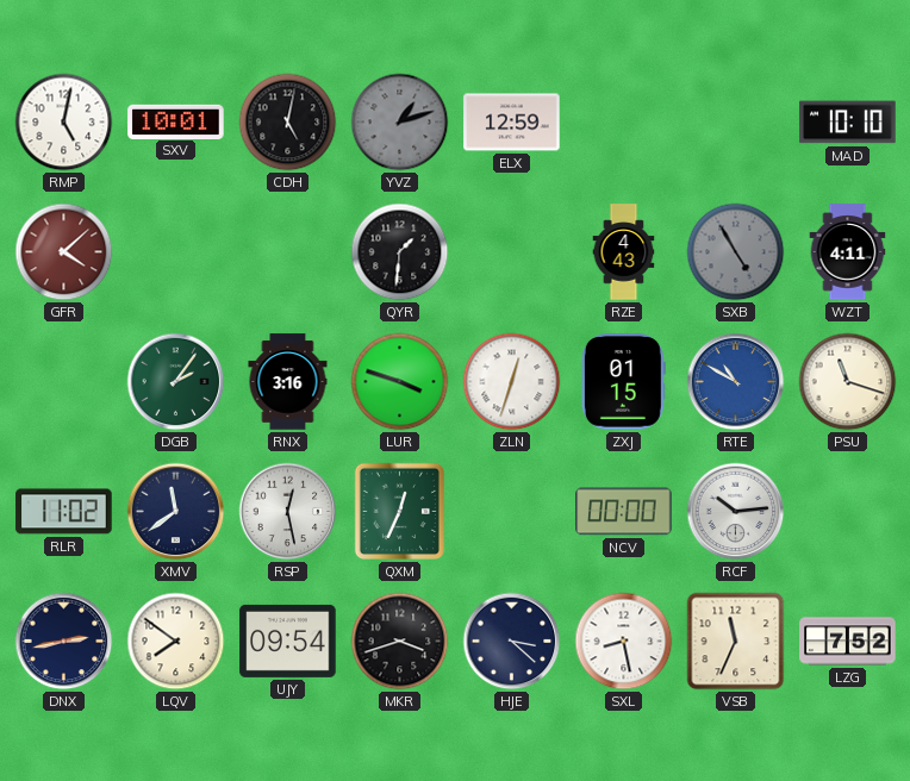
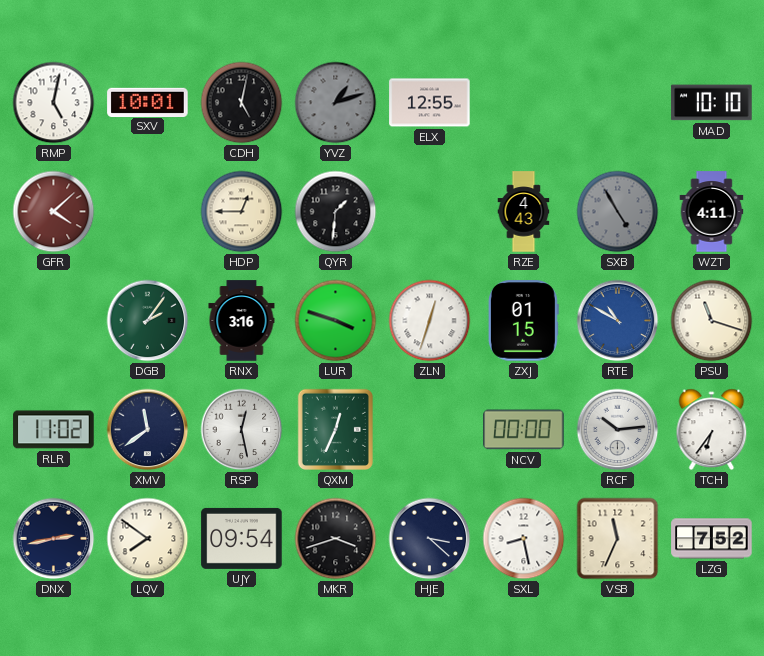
ELX: 12:59 -> 12:55
HDP: none -> 12:45
TCH: none -> 6:36
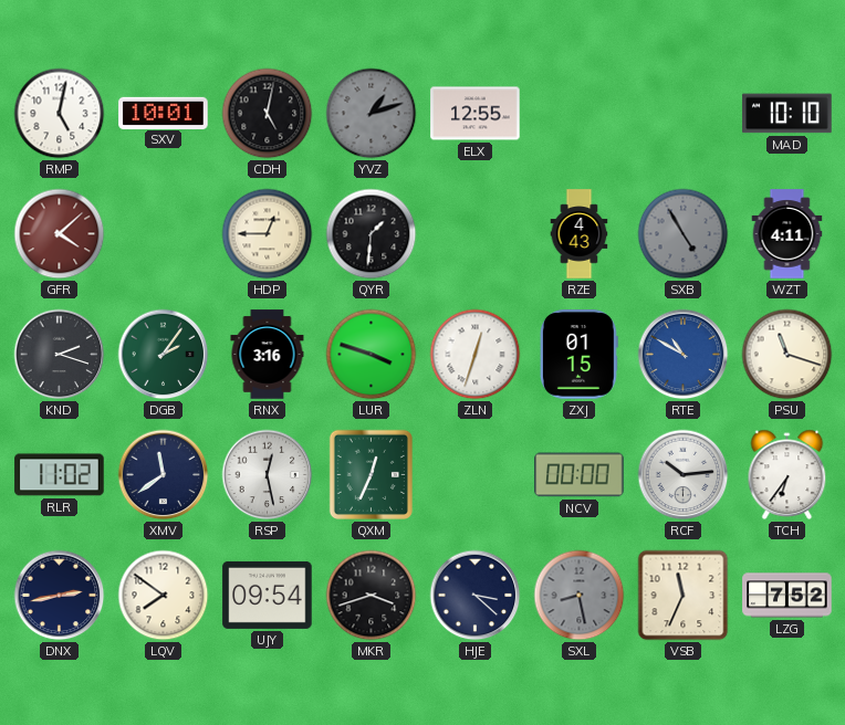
KND: none -> 2:18
SXL dial: white -> grey
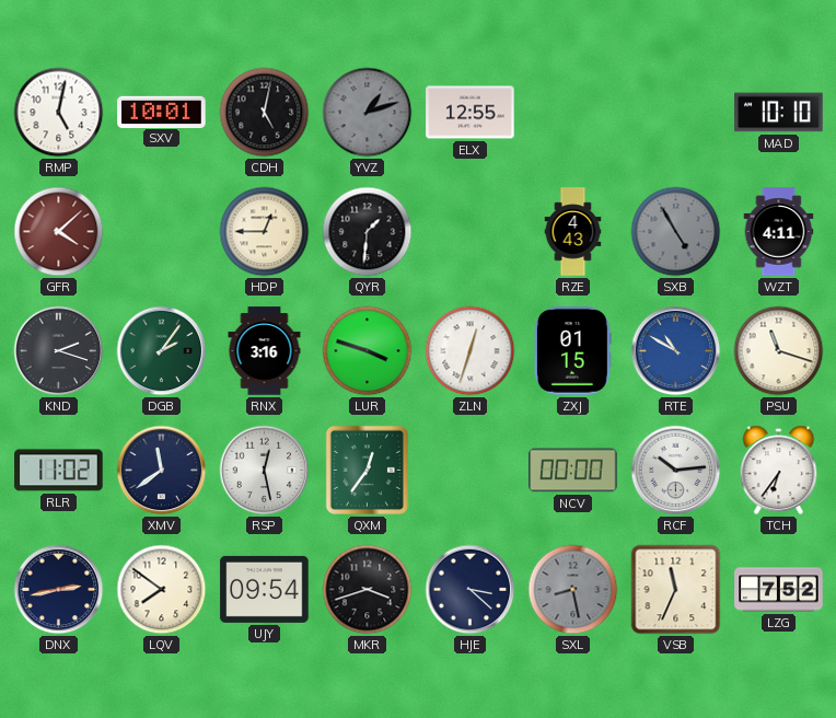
QXM: 12:34 -> 12:36
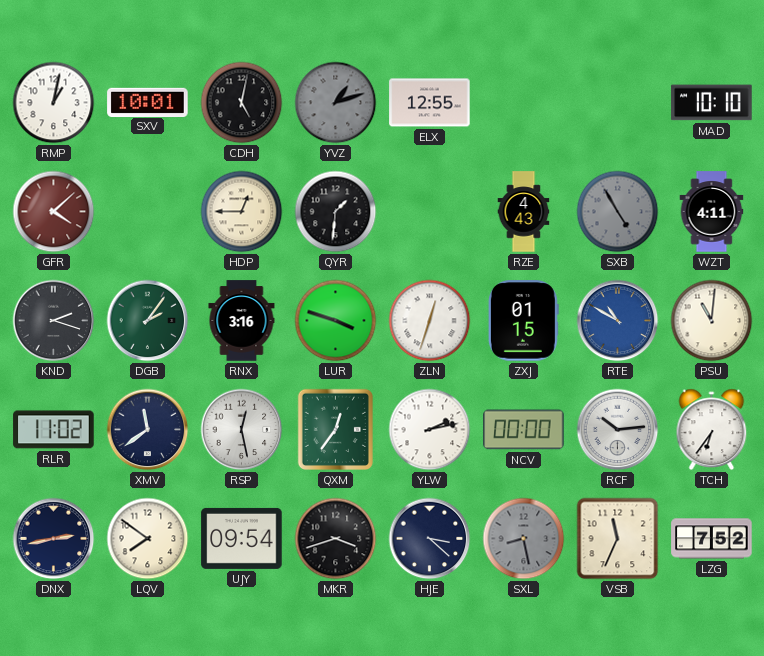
RMP: 5:02 -> 1:02
PSU: 11:18 -> 11:01
YLW: none -> 2:13
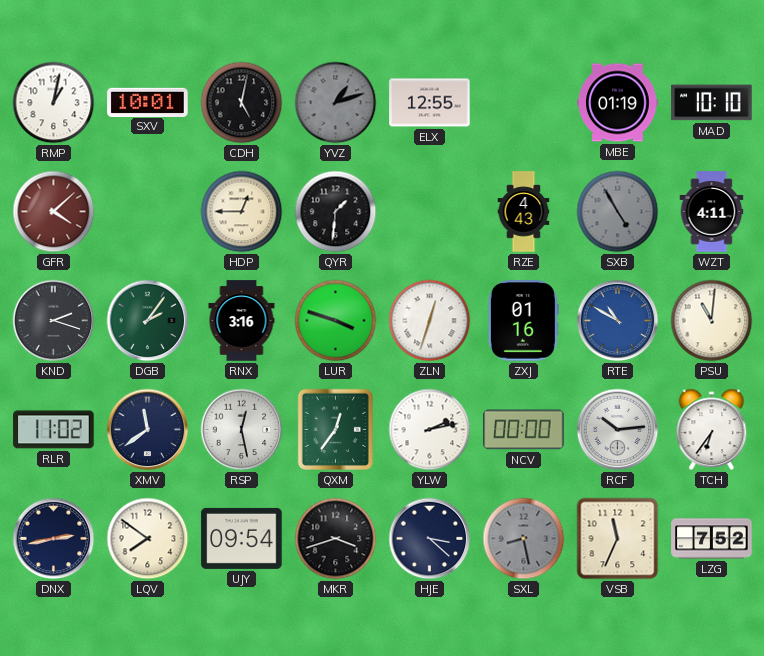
MBE: none -> 01:19
ZXJ: 01:15 -> 01:16
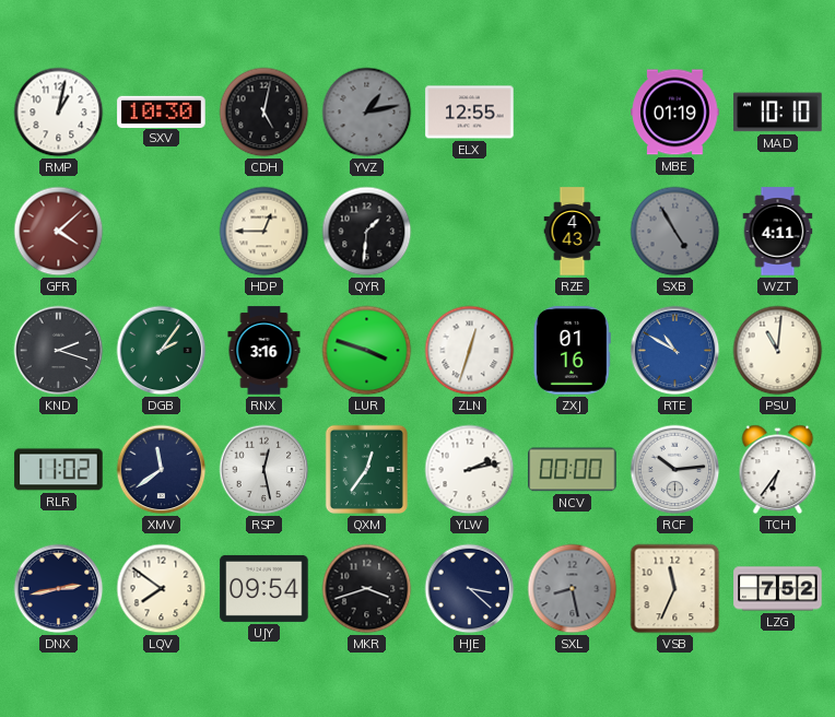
SXV: 10:01 -> 10:30
YVZ: 1:12 -> 1:13
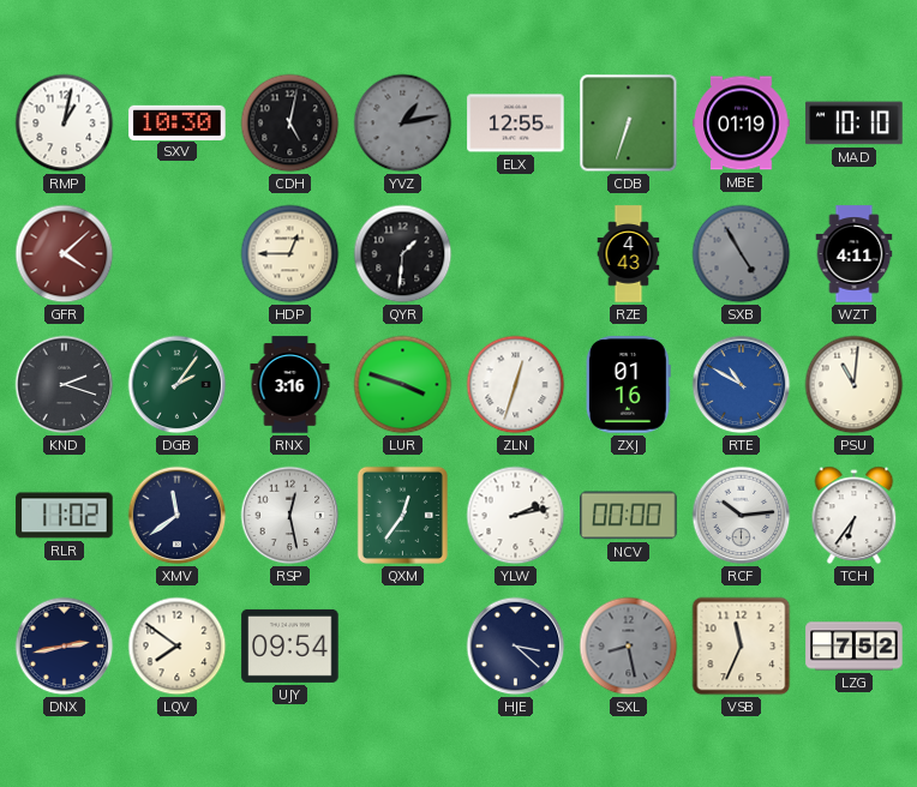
CDB: none -> 6:33
MKR: 3:42 -> none
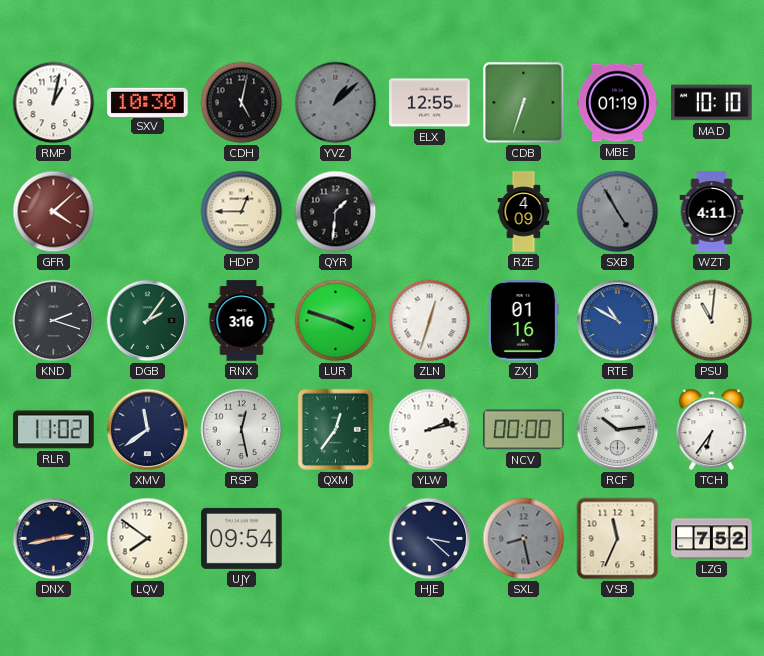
YVZ: 1:13 -> 1:08
RZE: 4:43 -> 4:09
